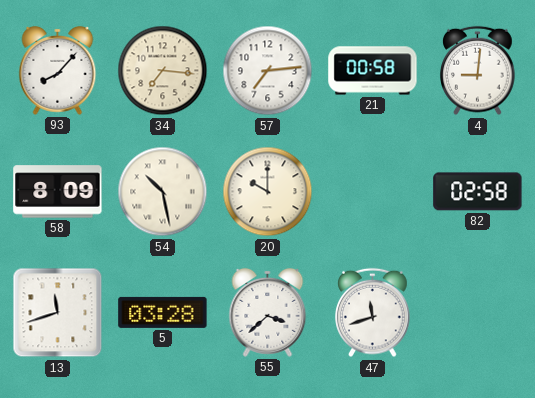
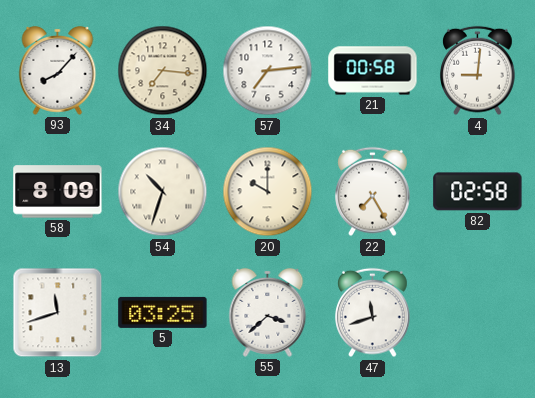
54: 10:28 -> 10:33
22: none -> 7:25
5: 03:28 -> 03:25
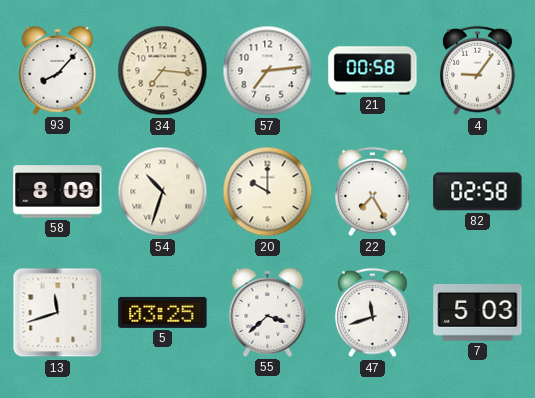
4: 9:01 -> 9:06
7: none -> 5:03
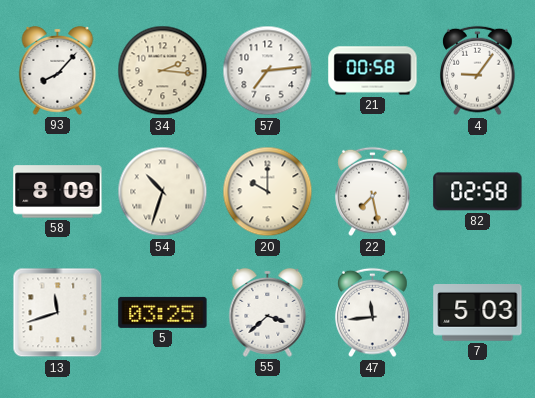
34: 7:16 -> 2:16
22: 7:25 -> 7:28
47: 11:42 -> 11:44
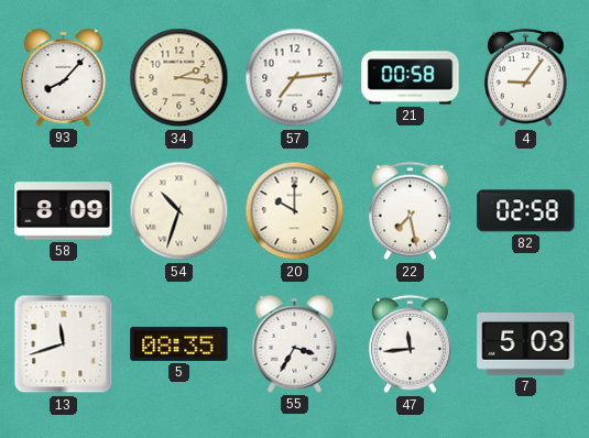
5: 03:25 -> 08:35
55: 3:38 -> 3:35
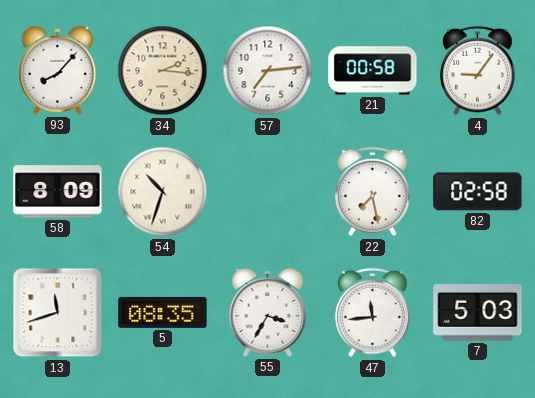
20: 10:00 -> none
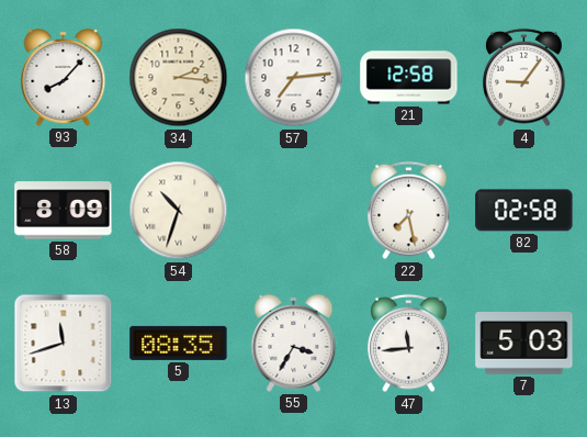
21: 00:58 -> 12:58
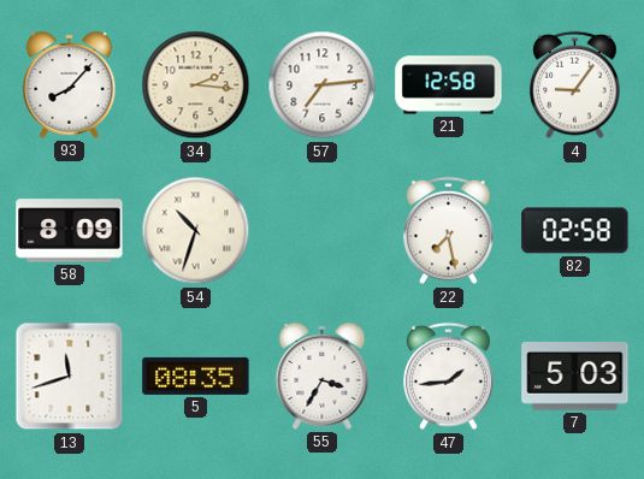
47: 11:44 -> 1:44
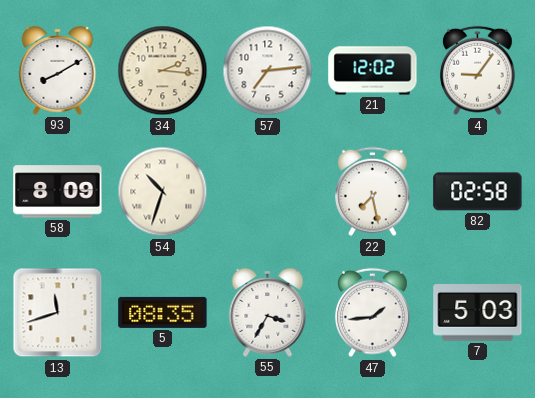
93: 8:07 -> 8:10
21: 12:58 -> 12:02
